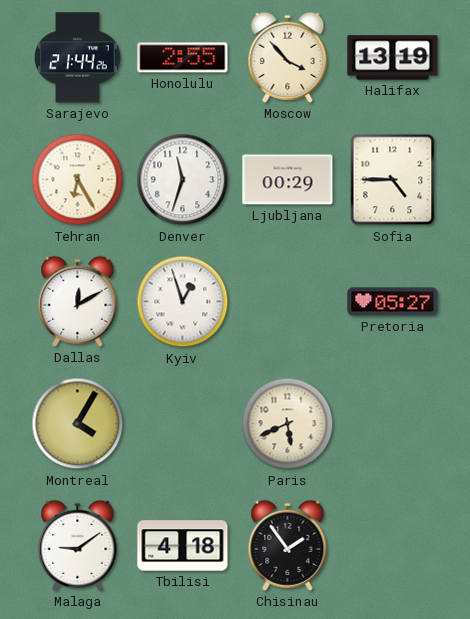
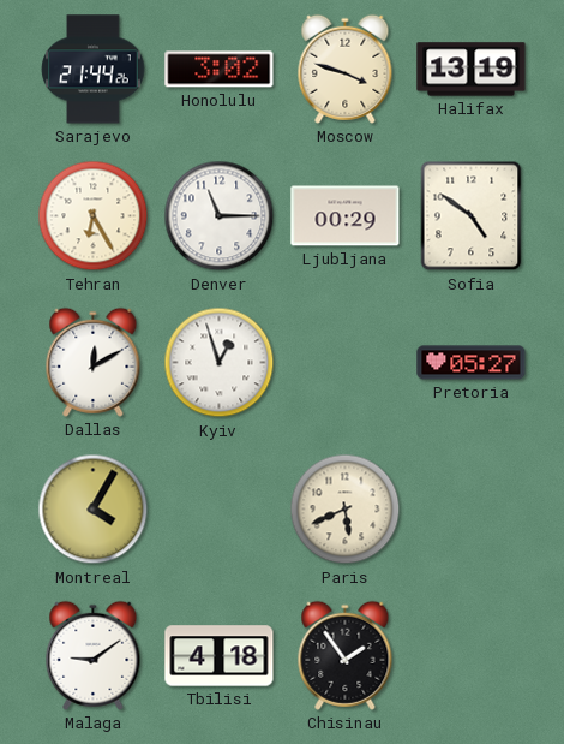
Honolulu: 2:55 -> 3:02
Moscow: 3:53 -> 3:48
Denver: 11:33 -> 11:15
Sofia: 4:45 -> 4:51
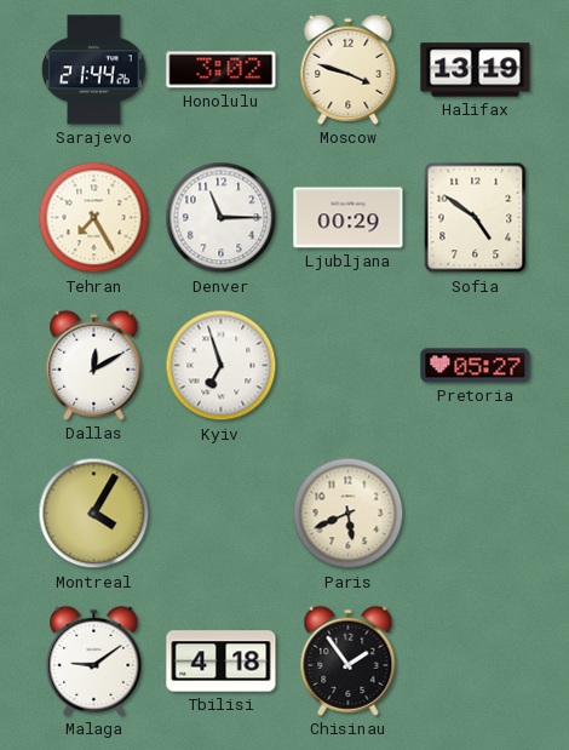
Tehran: 6:25 -> 7:25
Kyiv: 12:57 -> 6:57
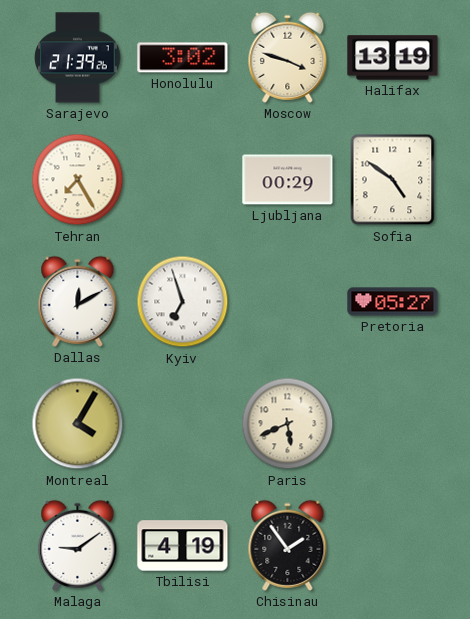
Sarajevo: 21:44 -> 21:39
Denver: 11:15 -> none
Tbilisi: 4:18 -> 4:19
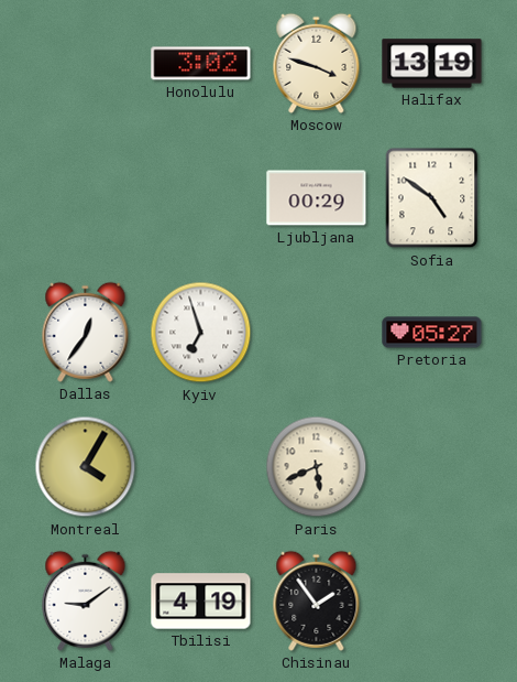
Sarajevo: 21:39 -> none
Tehran: 7:25 -> none
Dallas: 12:10 -> 12:36
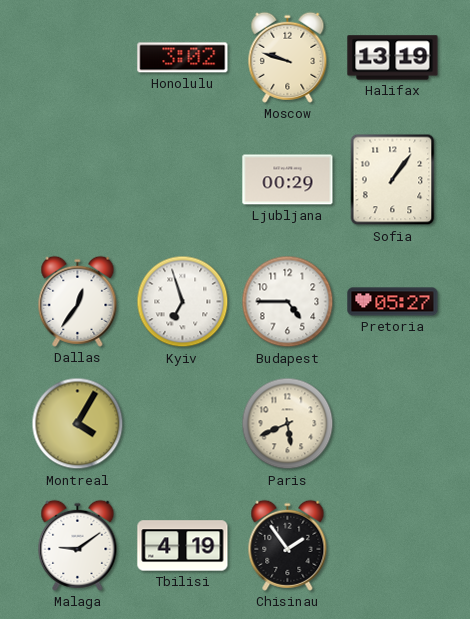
Moscow: 3:48 -> 9:48
Sofia: 4:51 -> 1:06
Budapest: none -> 4:45
